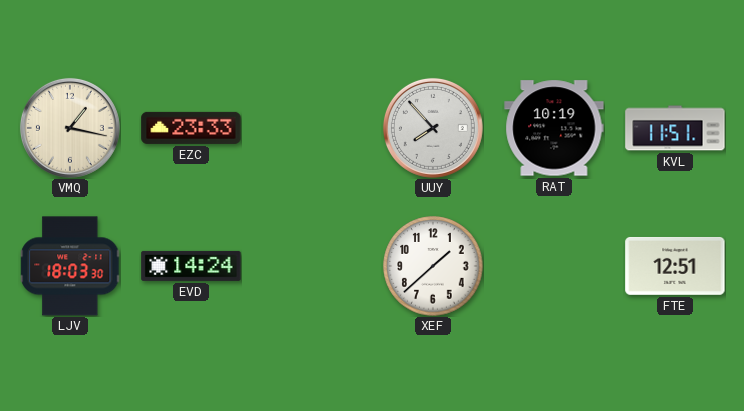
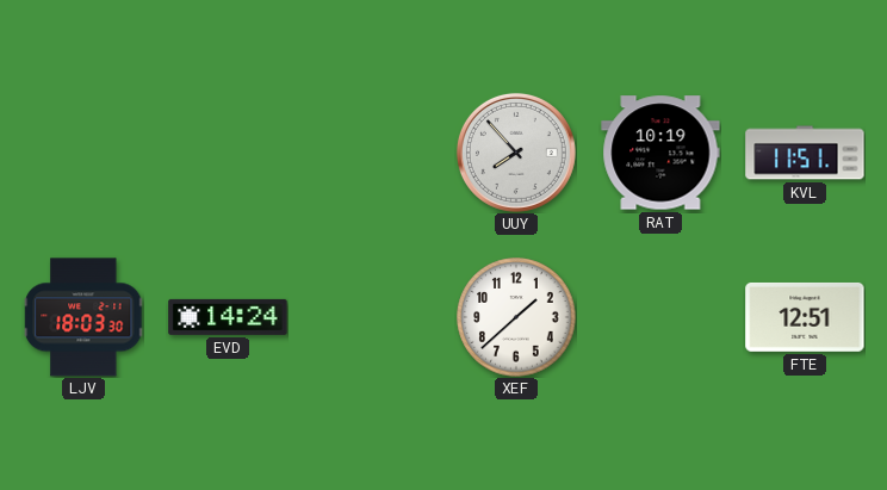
VMQ: 1:17 -> none
EZC: 23:33 -> none
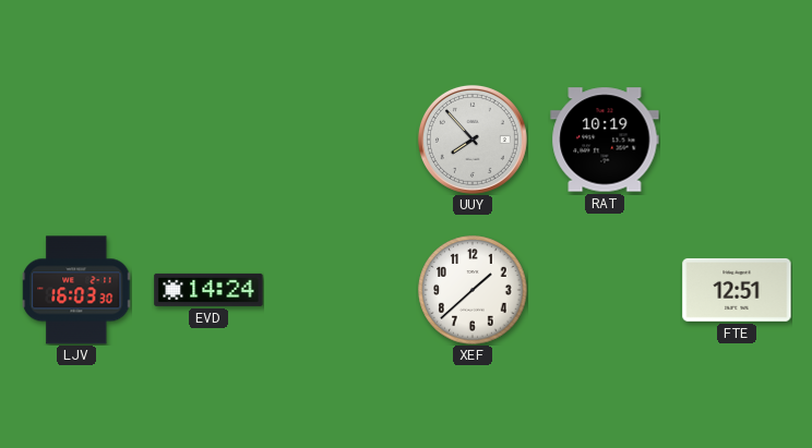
KVL: 11:51 -> none
LJV: 18:03 -> 16:03
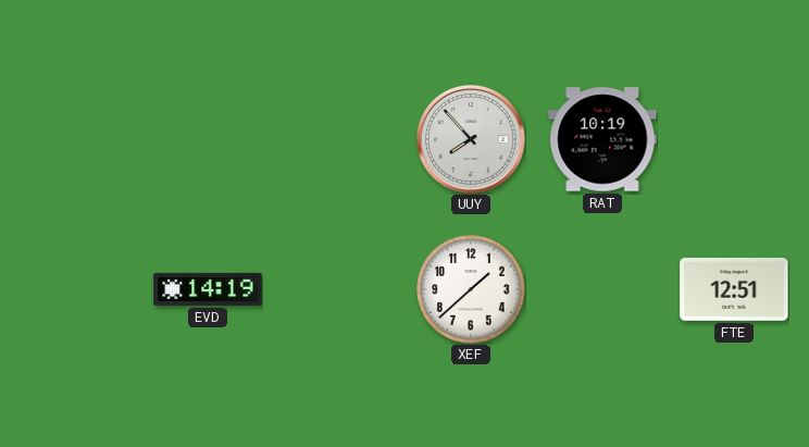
LJV: 16:03 -> none
EVD: 14:24 -> 14:19
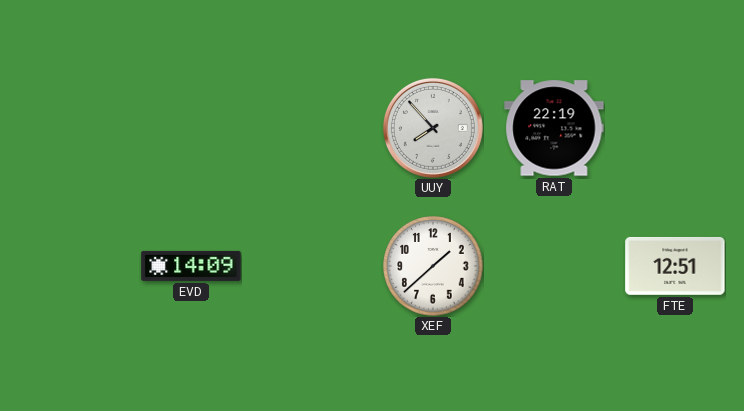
RAT: 10:19 -> 22:19
EVD: 14:19 -> 14:09
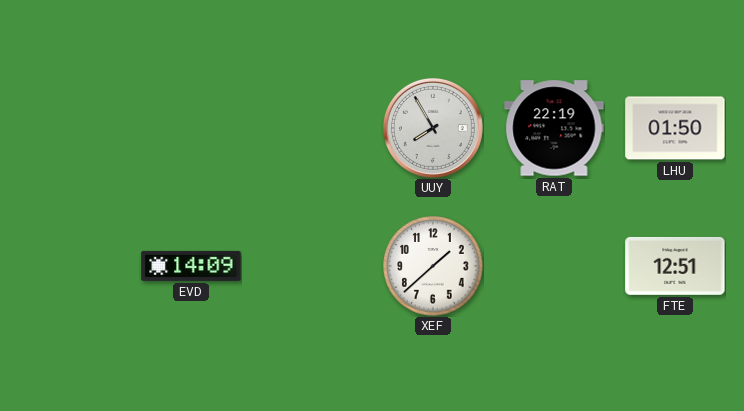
UUY: 7:53 -> 7:55
LHU: none -> 01:50
